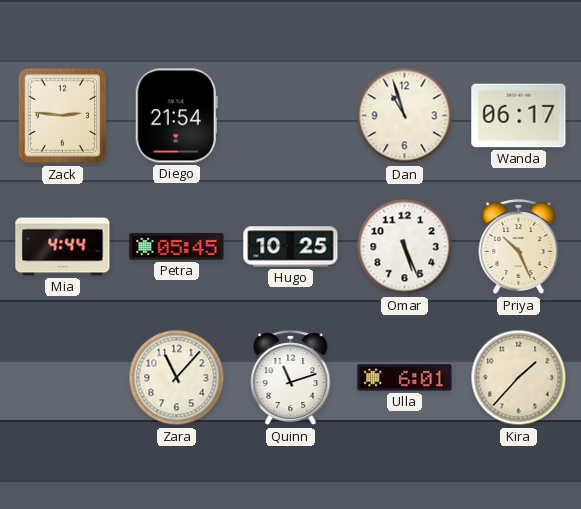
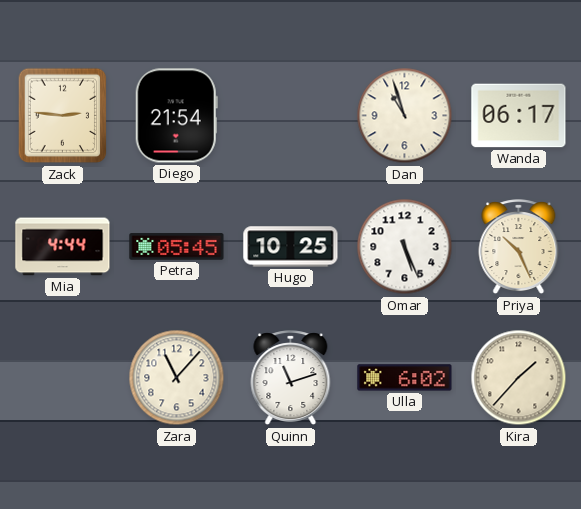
Ulla: 6:01 -> 6:02
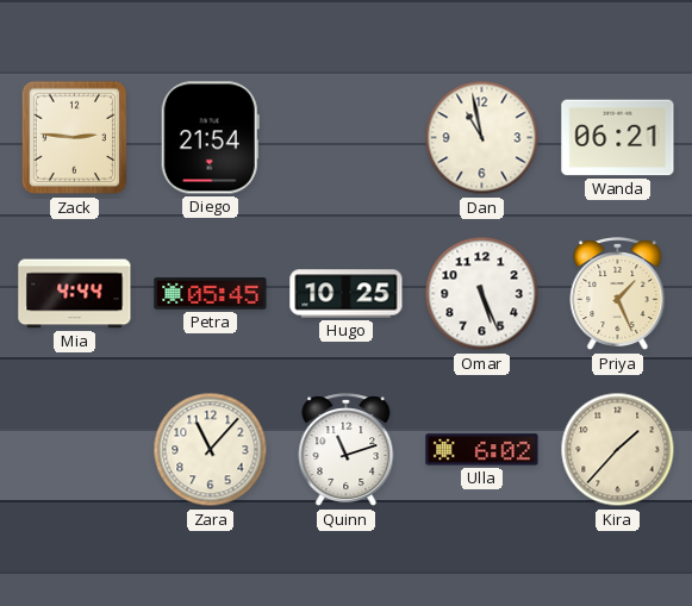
Dan: 10:57 -> 10:58
Wanda: 06:17 -> 06:21
Priya: 10:26 -> 1:26
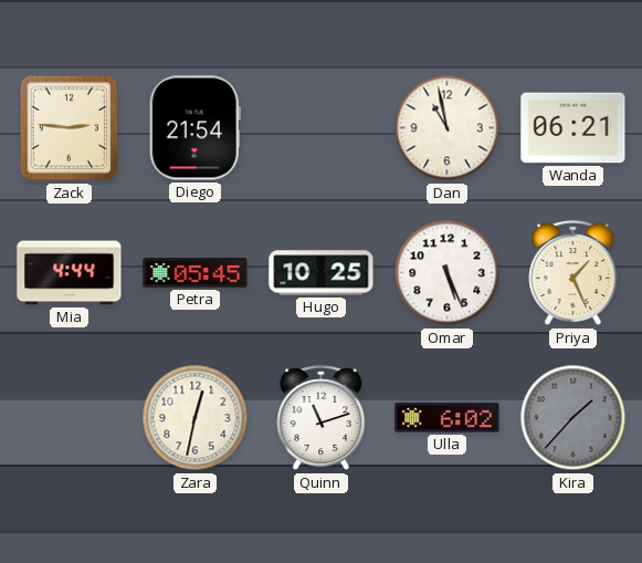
Zara: 11:07 -> 12:32
Kira dial: cream -> grey
